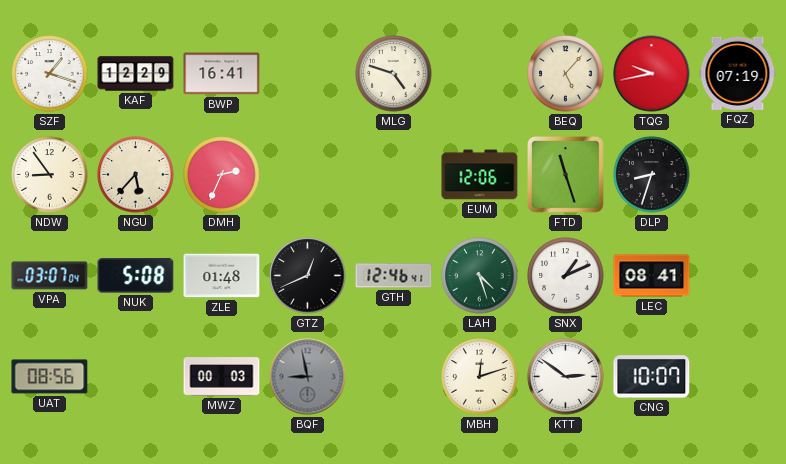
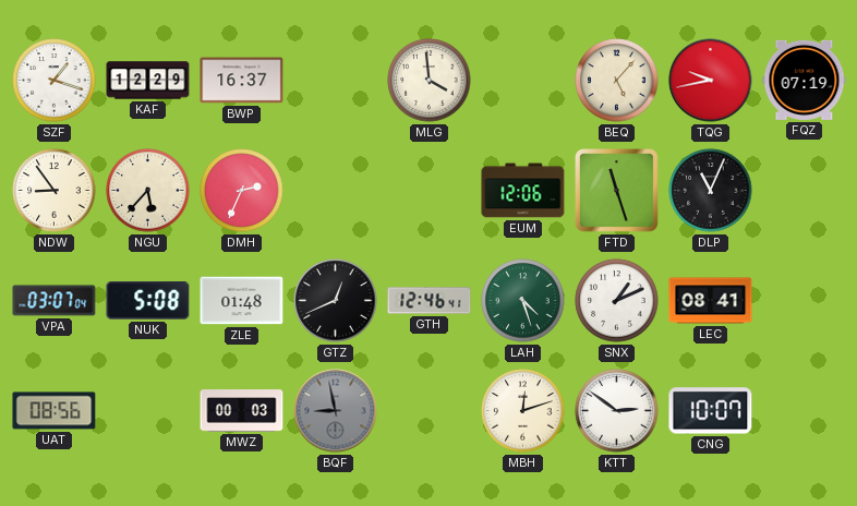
BWP: 16:41 -> 16:37
MLG: 4:48 -> 3:59
DLP: 8:33 -> 11:04
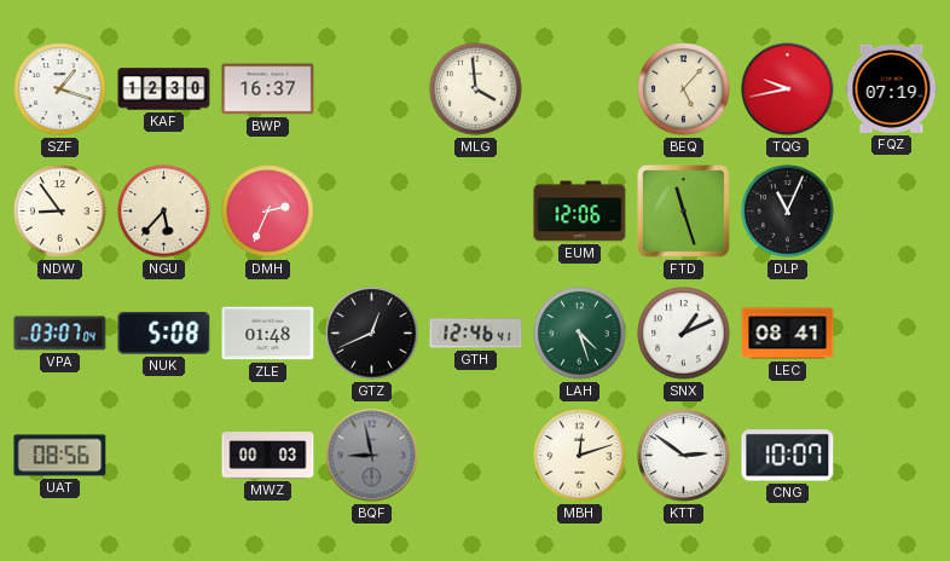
KAF: 12:29 -> 12:30
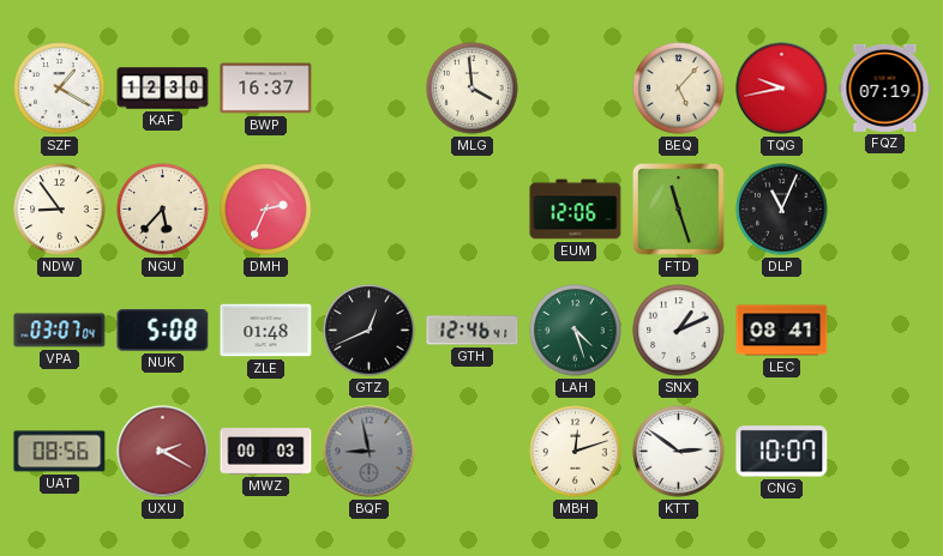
SZF: 1:18 -> 1:20
UXU: none -> 2:20
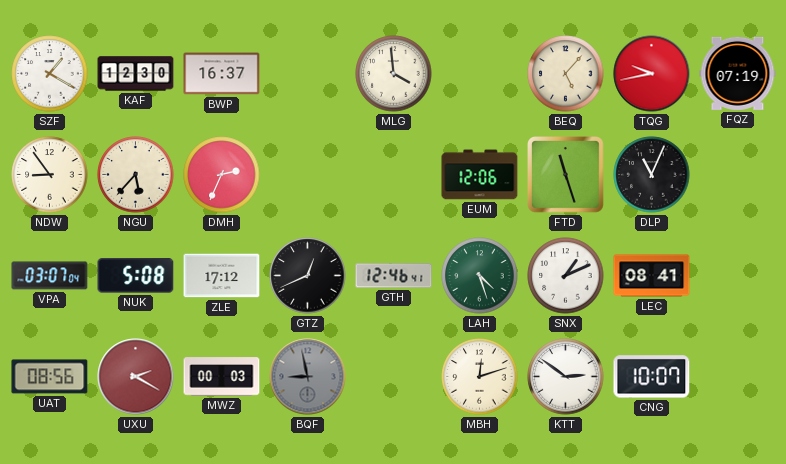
ZLE: 01:48 -> 17:12
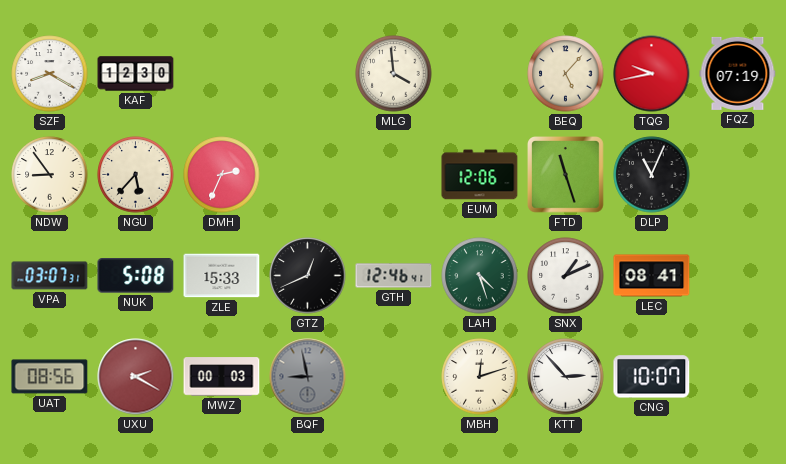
SZF: 1:20 -> 8:20
BWP: 16:37 -> none
VPA: 03:07:04 -> 03:07:31
ZLE: 17:12 -> 15:33
KTT: 2:51 -> 2:53
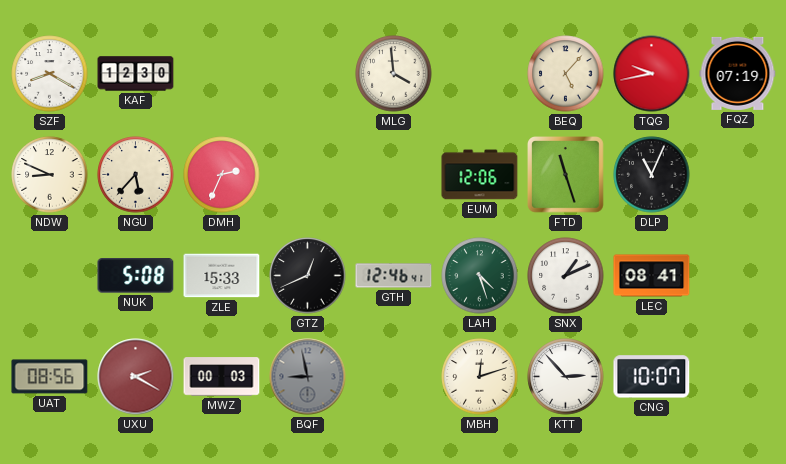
NDW: 8:54 -> 8:49
VPA: 03:07 -> none
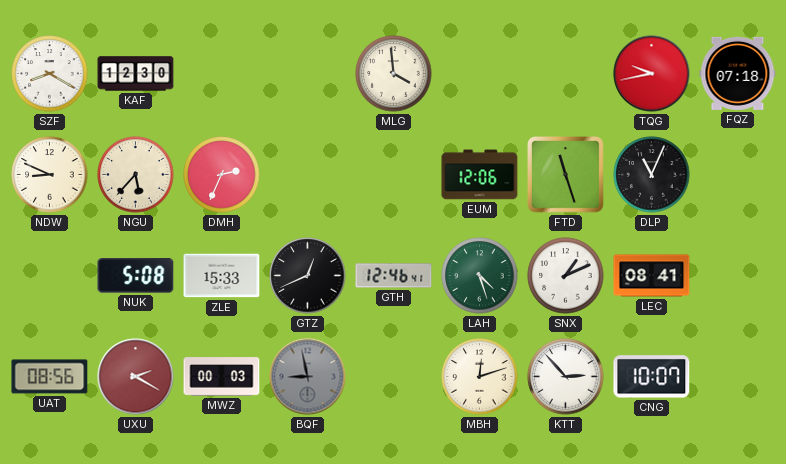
BEQ: 5:07 -> none
FQZ: 07:19 -> 07:18
